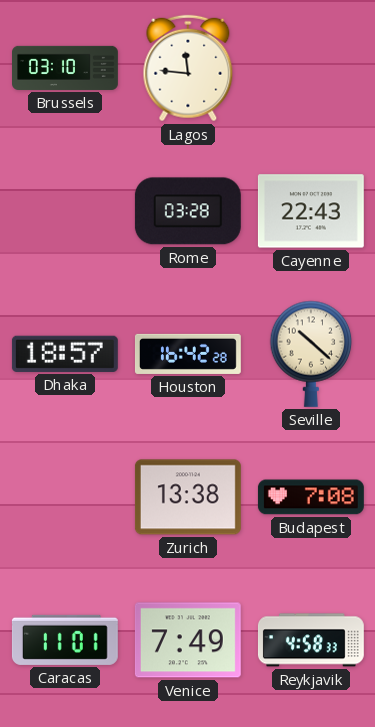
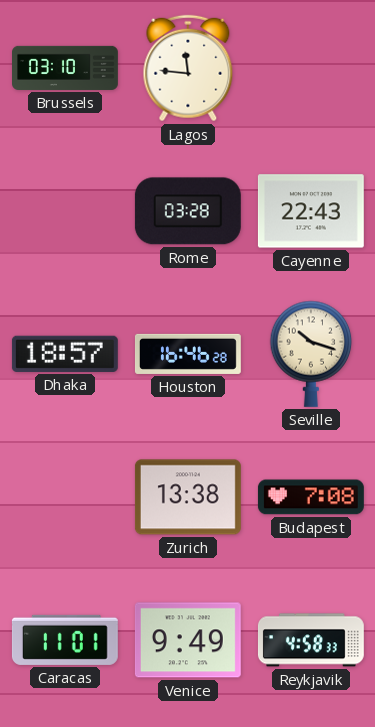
Houston: 16:42 -> 16:46
Seville: 10:22 -> 10:18
Venice: 7:49 -> 9:49
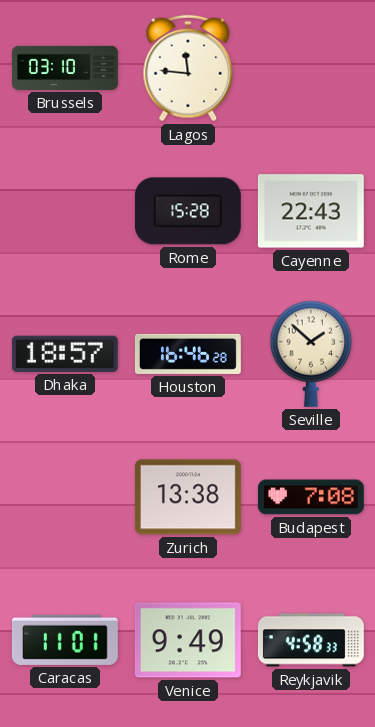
Rome: 03:28 -> 15:28
Seville: 10:18 -> 1:52
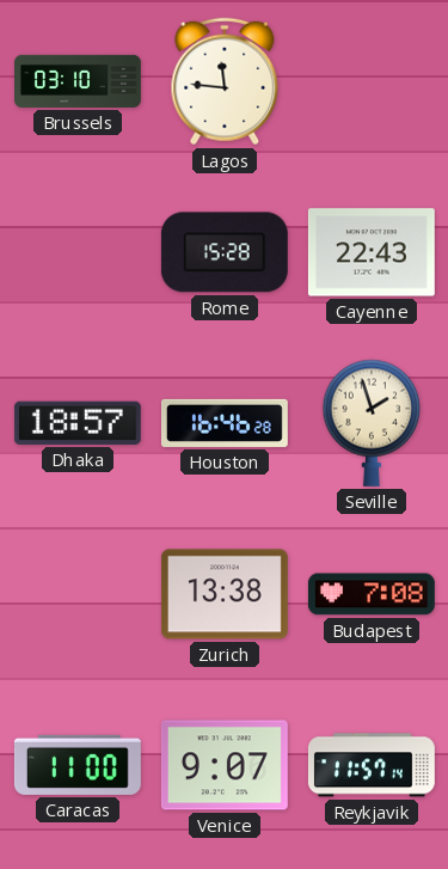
Seville: 1:52 -> 1:57
Caracas: 11:01 -> 11:00
Venice: 9:49 -> 9:07
Reykjavik: 4:58 -> 11:57
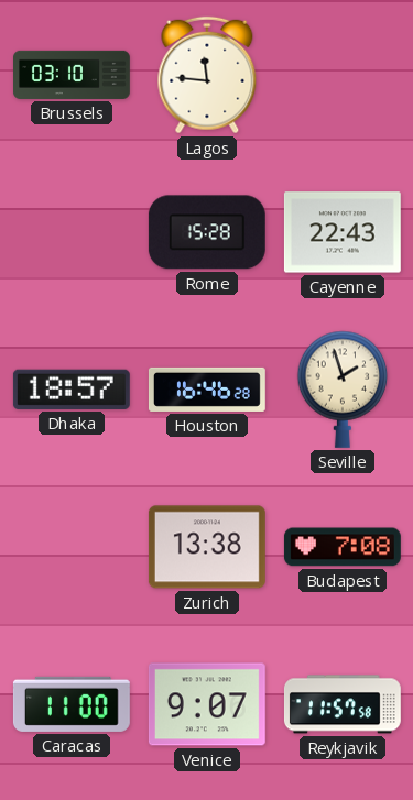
Reykjavik: 11:57:14 -> 11:57:58
